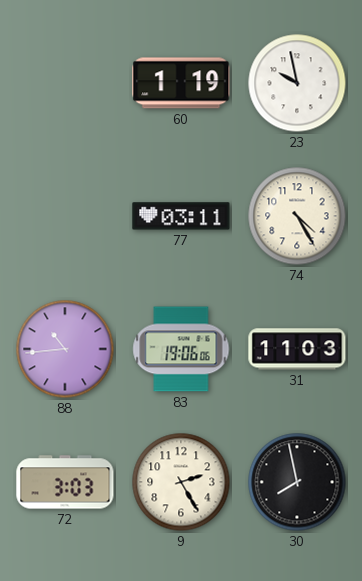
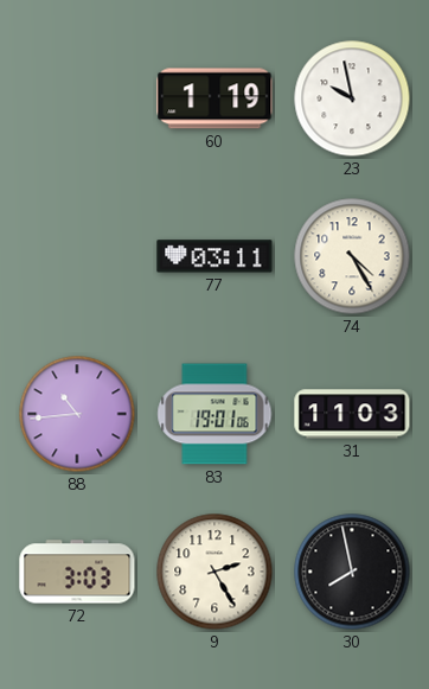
83: 19:06 -> 19:01
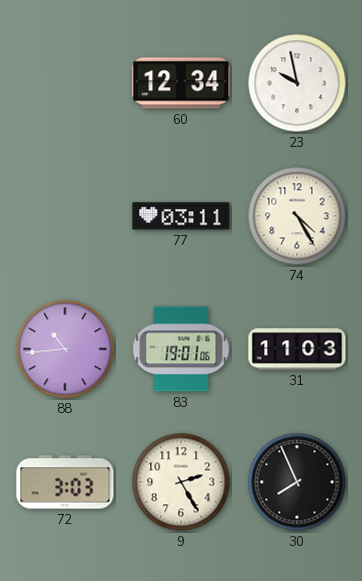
60: 1:19 -> 12:34
30: 7:58 -> 7:56
